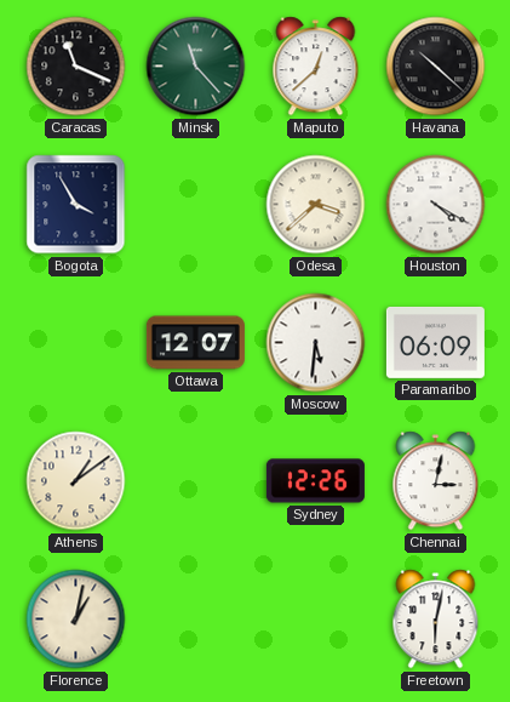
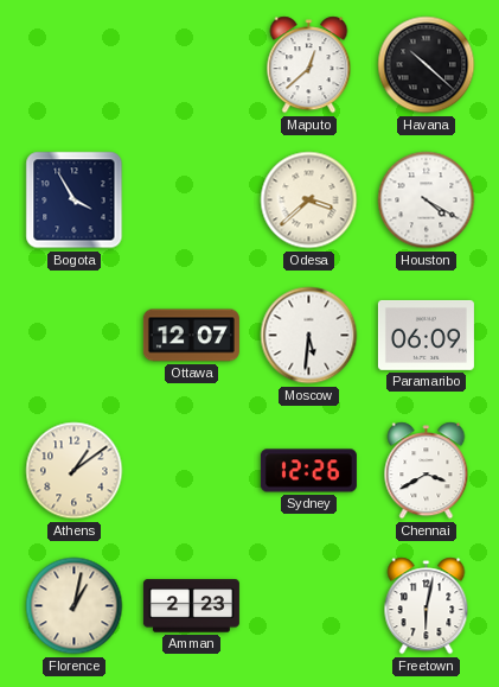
Caracas: 11:19 -> none
Minsk: 11:23 -> none
Chennai: 3:02 -> 3:40
Amman: none -> 2:23
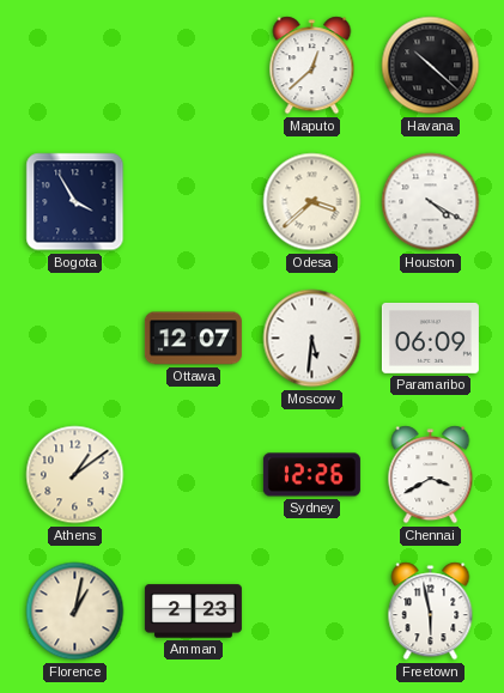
Freetown: 6:02 -> 5:58
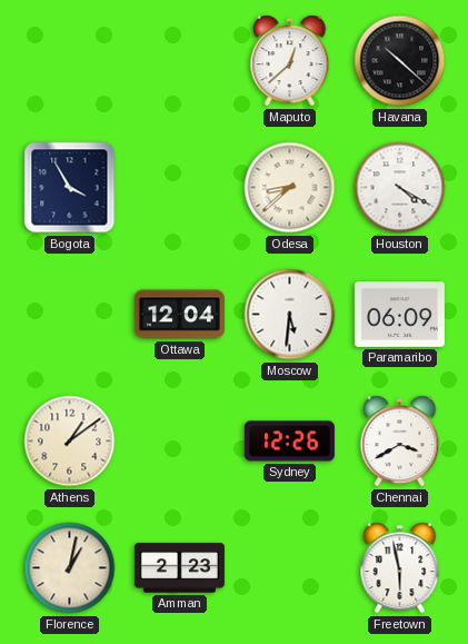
Odesa: 3:38 -> 8:38
Ottawa: 12:07 -> 12:04
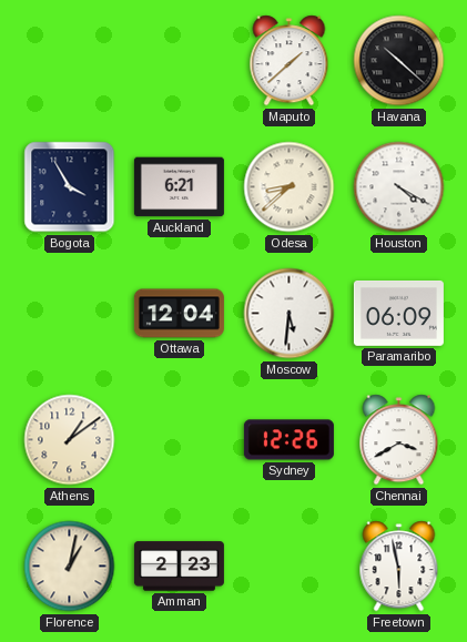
Maputo: 12:38 -> 1:38
Auckland: none -> 6:21
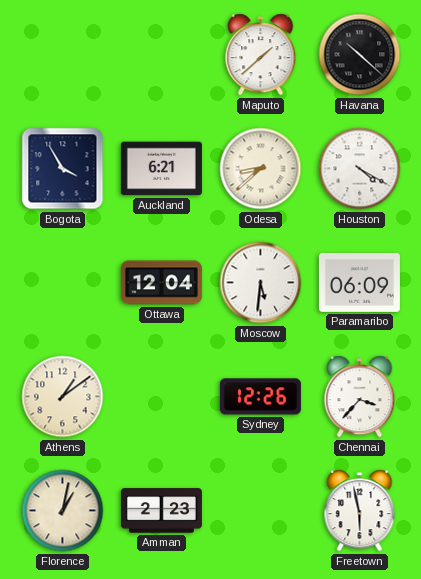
Chennai: 3:40 -> 3:37
